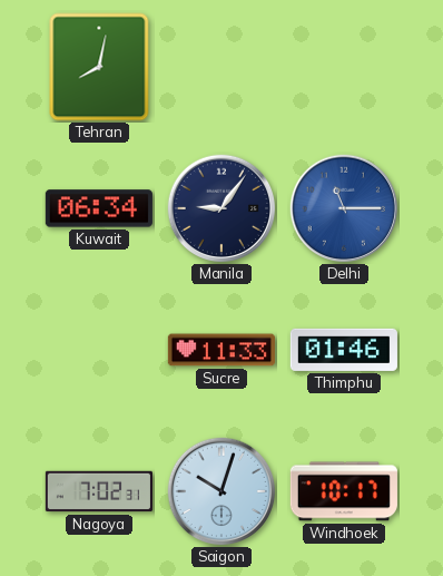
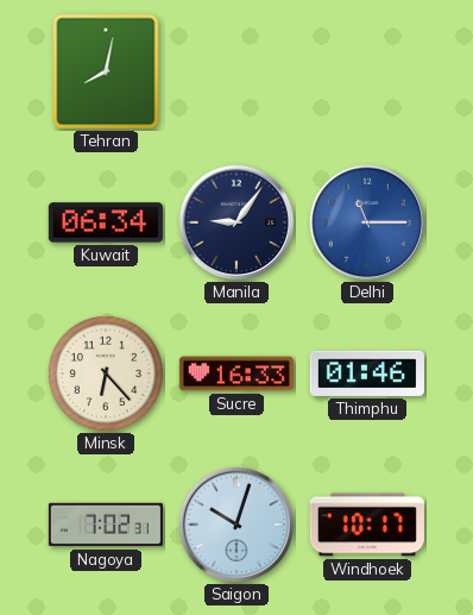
Minsk: none -> 6:23
Sucre: 11:33 -> 16:33
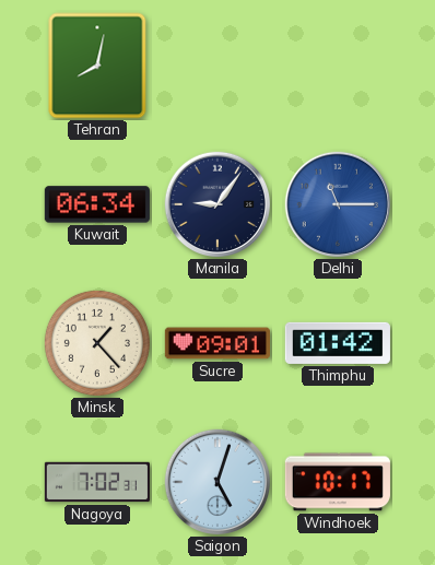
Minsk: 6:23 -> 1:23
Sucre: 16:33 -> 09:01
Thimphu: 01:46 -> 01:42
Saigon: 10:03 -> 5:03
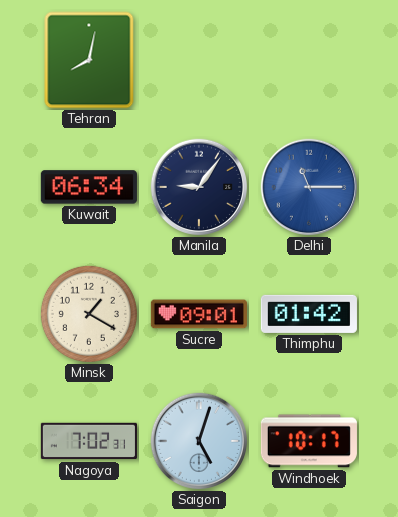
Minsk: 1:23 -> 1:20
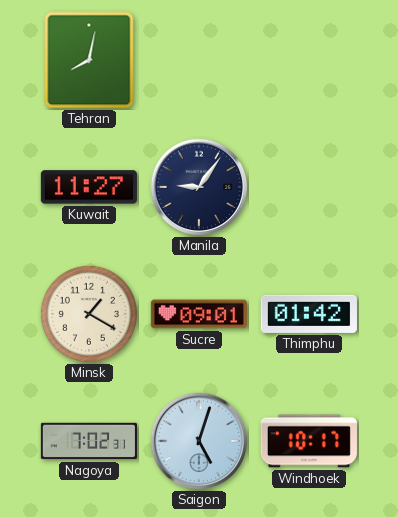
Kuwait: 06:34 -> 11:27
Delhi: 11:15 -> none
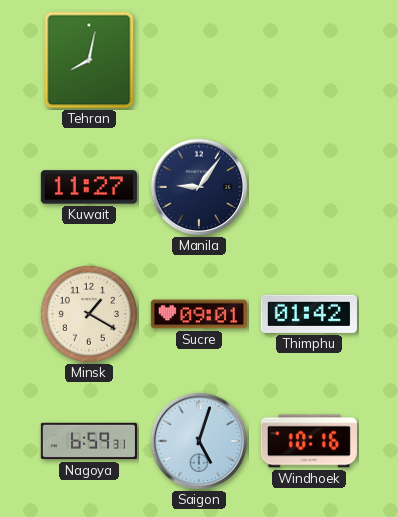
Nagoya: 7:02 -> 6:59
Windhoek: 10:17 -> 10:16
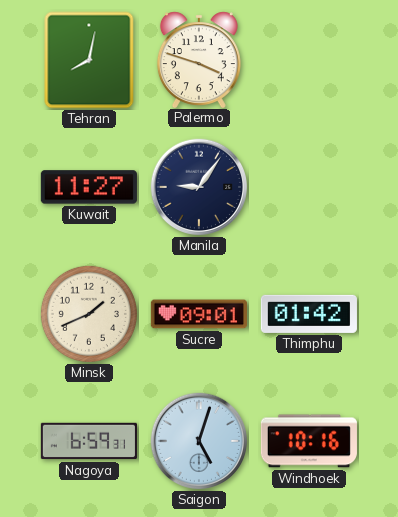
Palermo: none -> 3:48
Minsk: 1:20 -> 1:41
